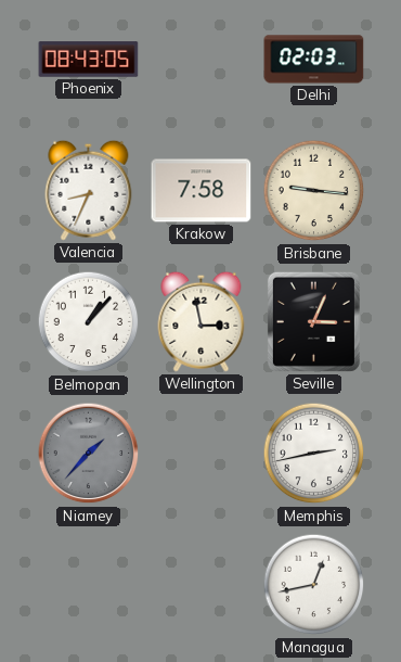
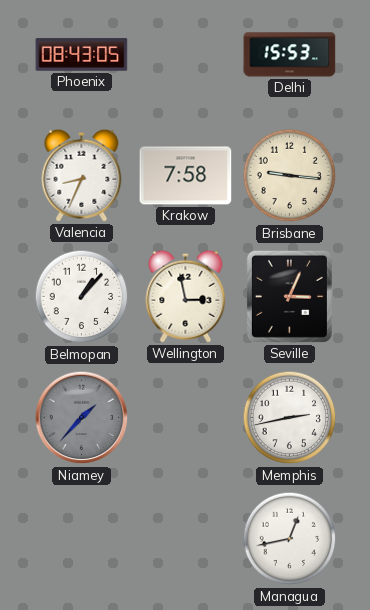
Delhi: 02:03 -> 15:53
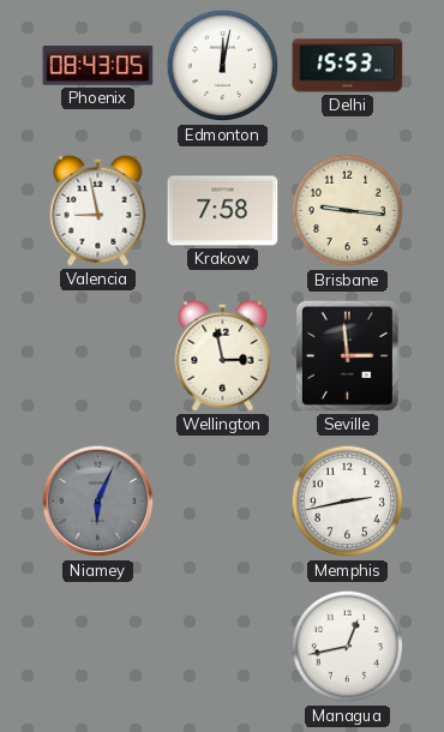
Edmonton: none -> 12:02
Valencia: 8:34 -> 8:58
Belmopan: 1:07 -> none
Seville: 3:04 -> 2:59
Niamey: 1:37 -> 6:04
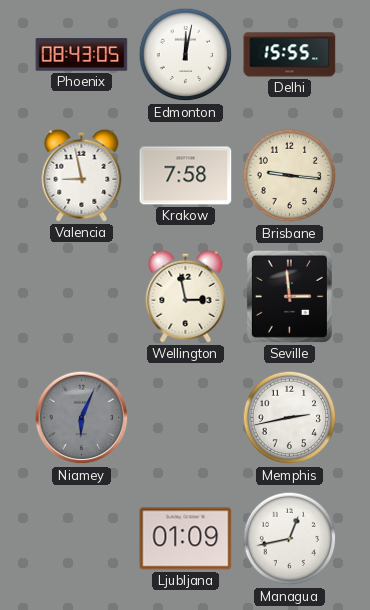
Delhi: 15:53 -> 15:55
Ljubljana: none -> 01:09
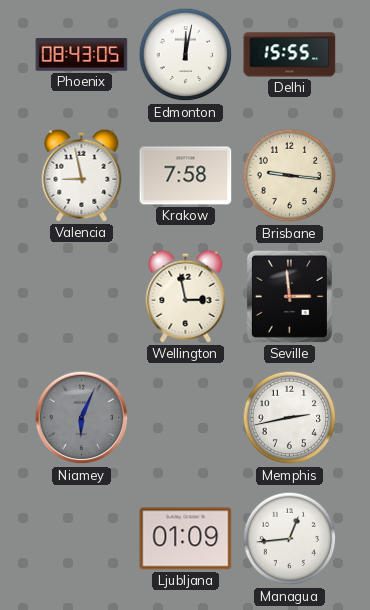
Managua: 12:43 -> 12:44
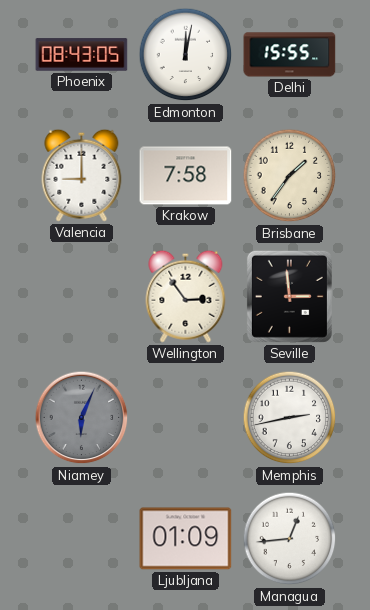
Valencia: 8:58 -> 9:00
Brisbane: 9:16 -> 1:36
Wellington: 2:58 -> 2:54
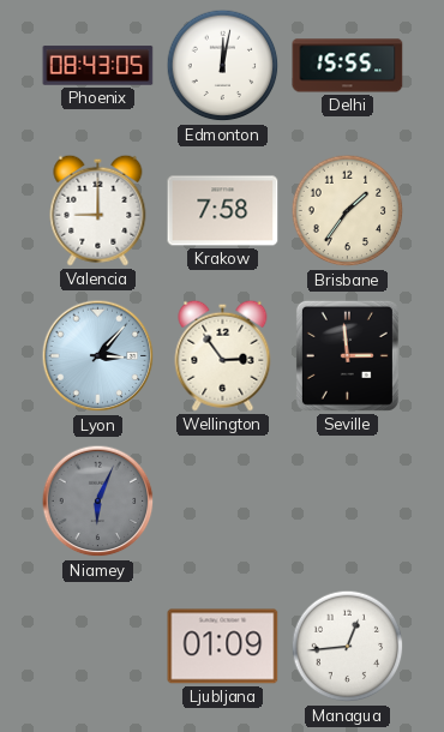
Lyon: none -> 3:07
Memphis: 2:43 -> none
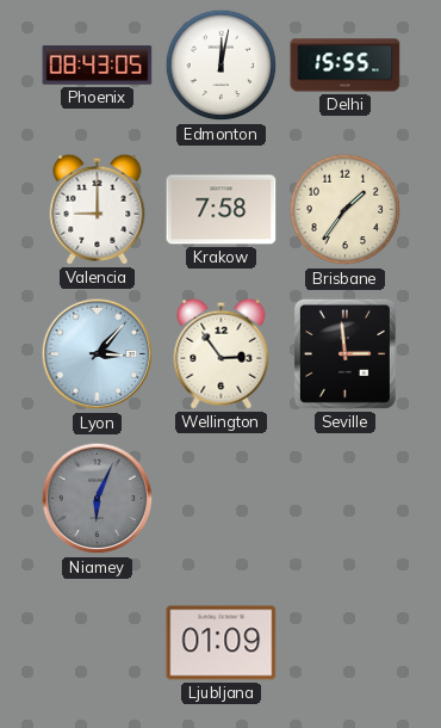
Managua: 12:44 -> none
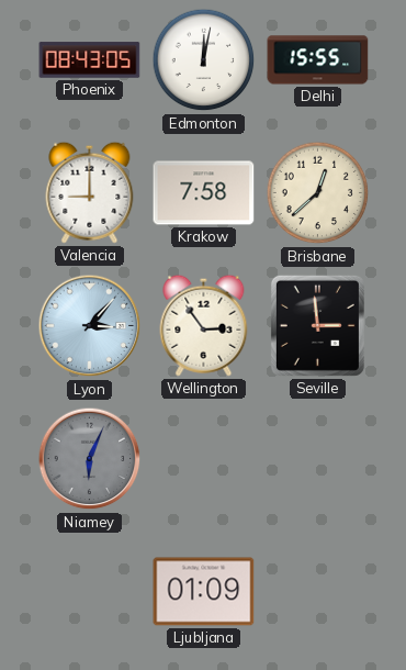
Brisbane: 1:36 -> 12:38
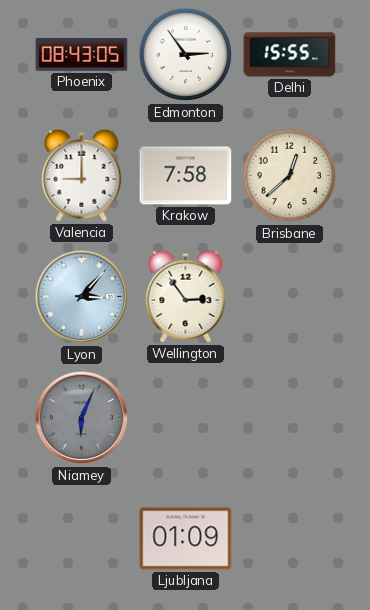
Edmonton: 12:02 -> 2:54
Seville: 2:59 -> none
